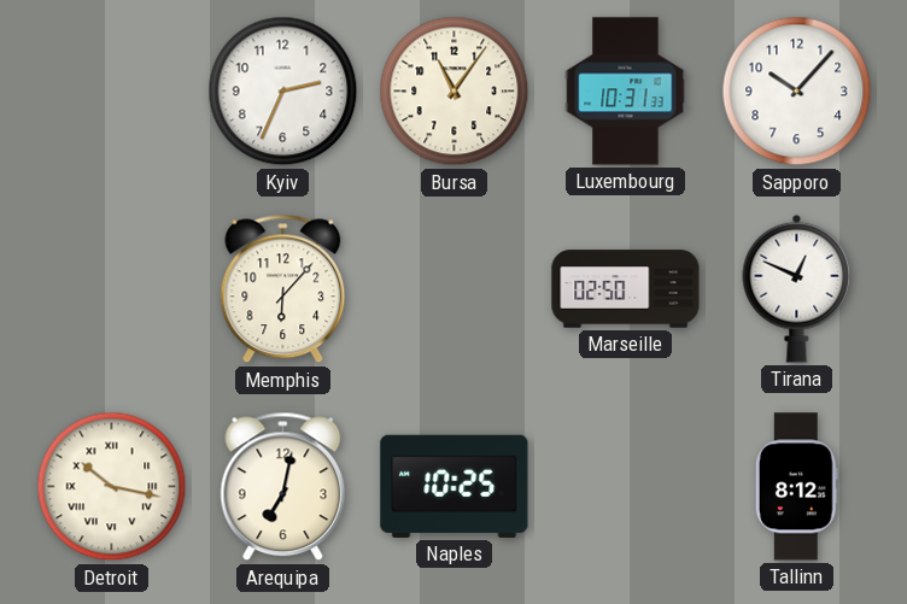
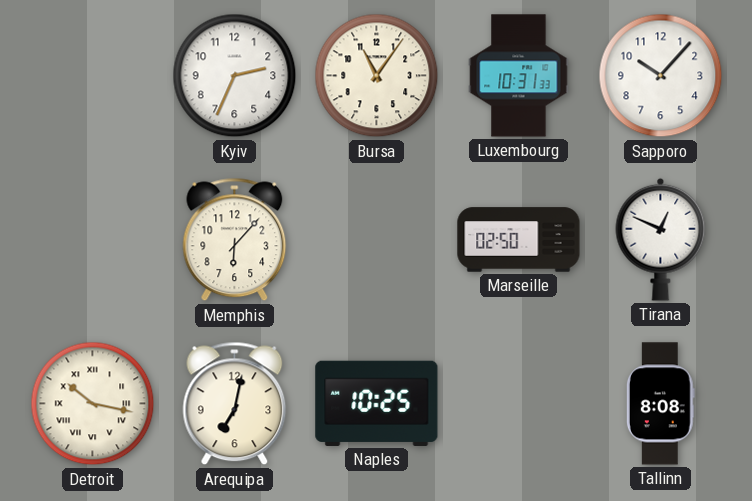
Tallinn: 8:12 -> 8:08
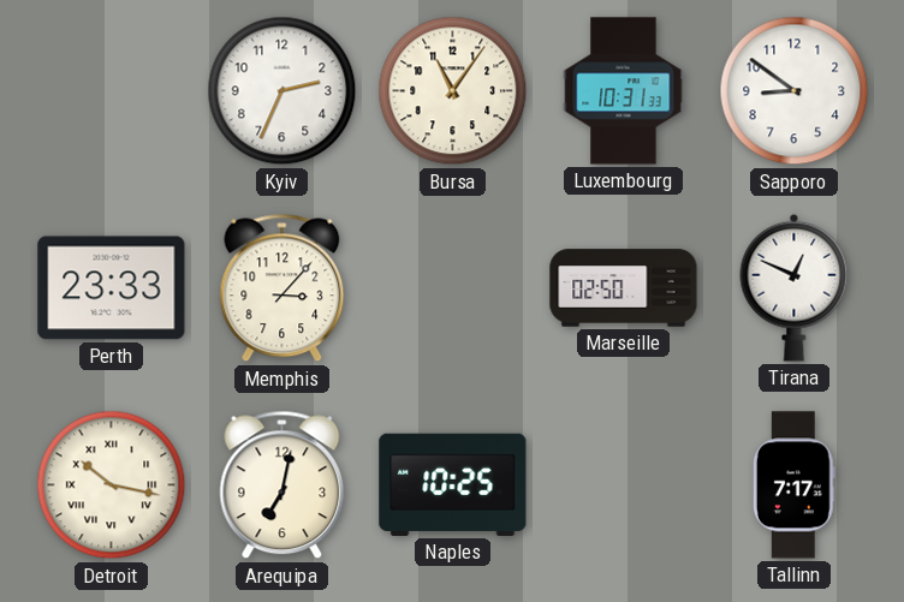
Sapporo: 10:07 -> 8:51
Perth: none -> 23:33
Memphis: 6:07 -> 3:07
Tallinn: 8:08 -> 7:17
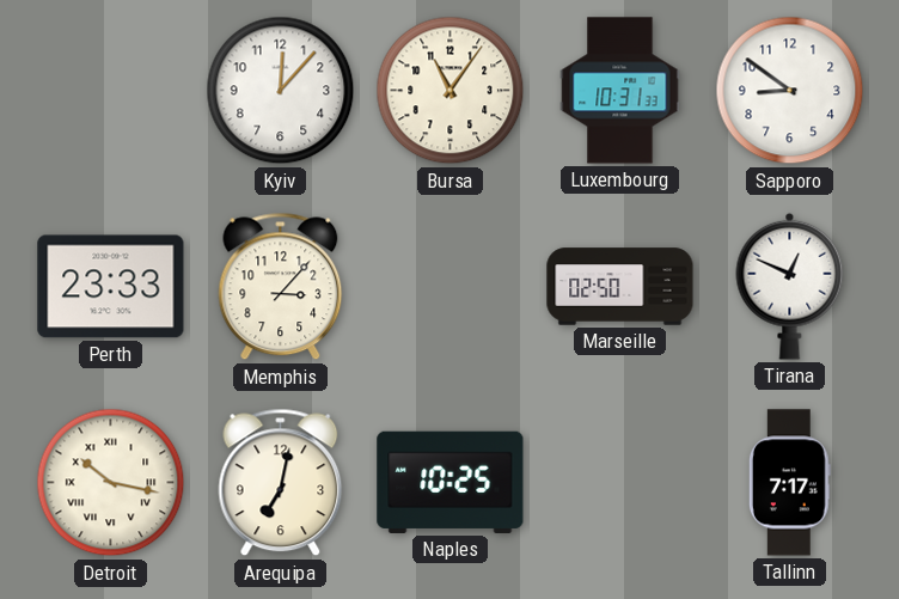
Kyiv: 2:34 -> 12:07
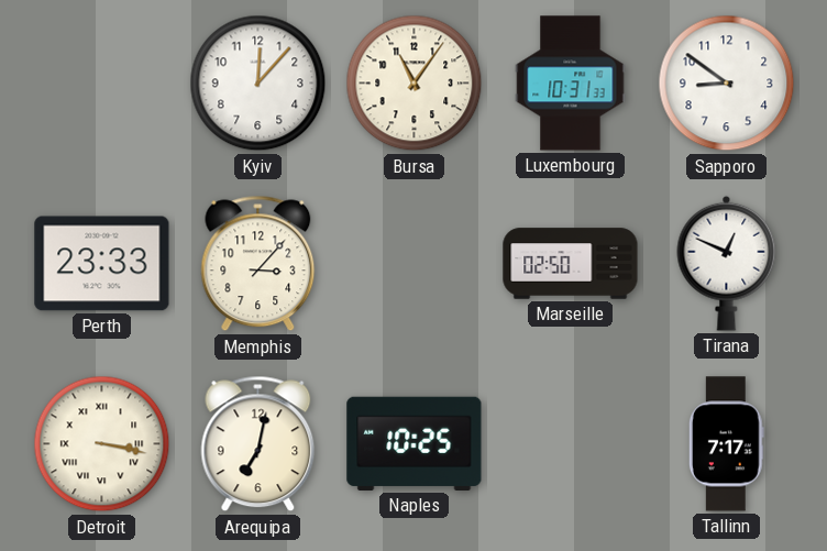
Detroit: 10:17 -> 3:17
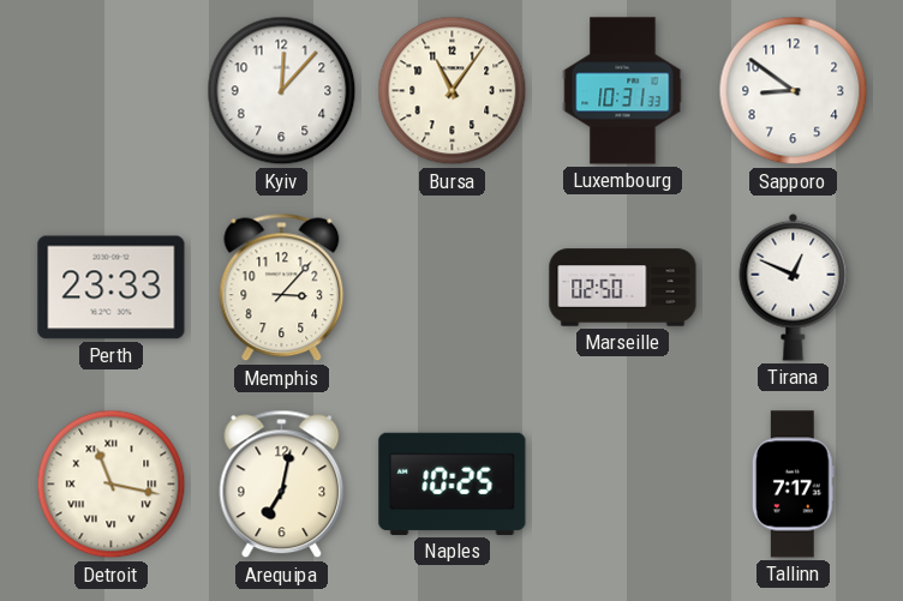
Detroit: 3:17 -> 11:17
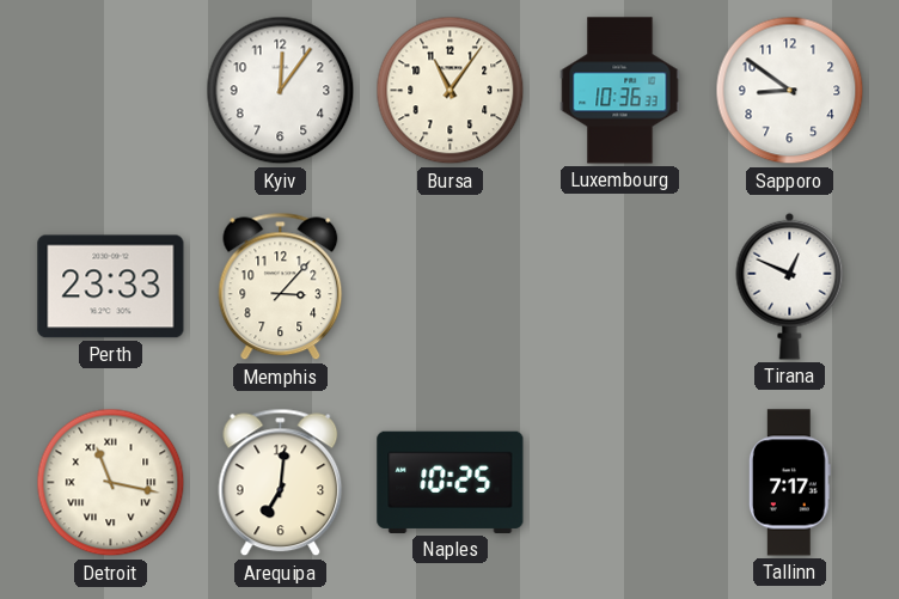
Kyiv: 12:07 -> 12:06
Luxembourg: 10:31 -> 10:36
Marseille: 02:50 -> none
Arequipa: 7:02 -> 7:01
